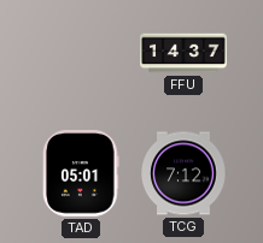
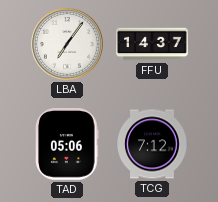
LBA: none -> 7:06
TAD: 05:01 -> 05:06
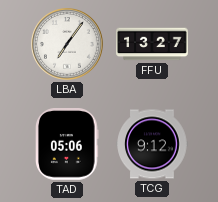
FFU: 14:37 -> 13:27
TCG: 7:12 -> 9:12
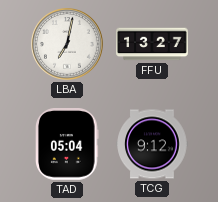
LBA: 7:06 -> 7:02
TAD: 05:06 -> 05:04
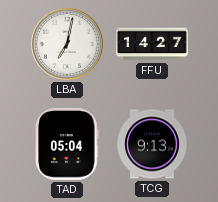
FFU: 13:27 -> 14:27
TCG: 9:12 -> 9:13
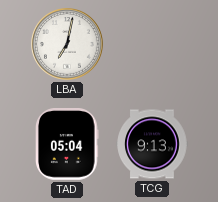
FFU: 14:27 -> none
